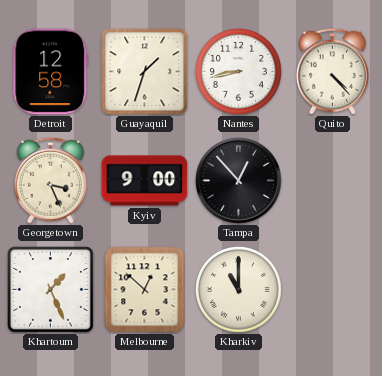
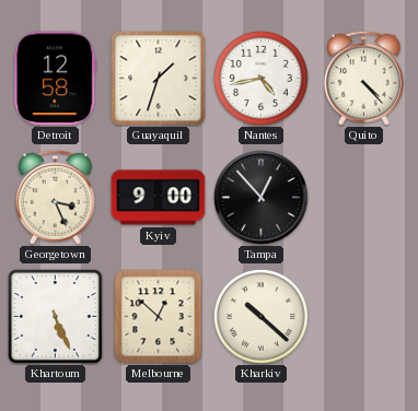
Nantes: 8:43 -> 4:43
Khartoum: 1:26 -> 5:26
Kharkiv: 11:00 -> 10:22
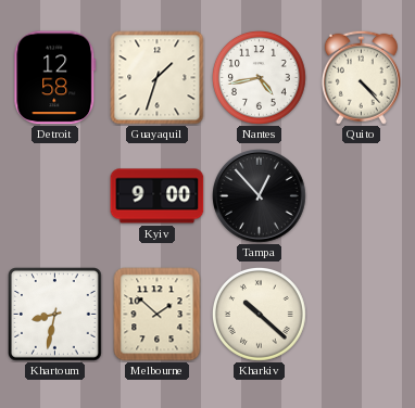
Georgetown: 3:26 -> none
Khartoum: 5:26 -> 8:32
Melbourne: 12:52 -> 1:52
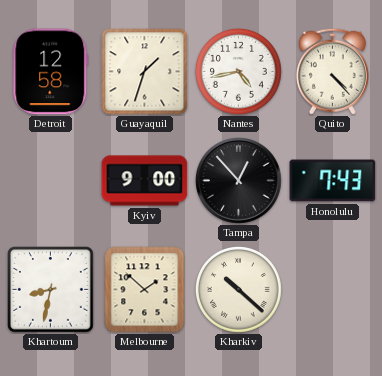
Honolulu: none -> 7:43
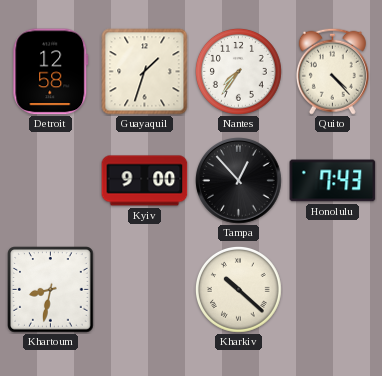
Nantes: 4:43 -> 7:36
Melbourne: 1:52 -> none
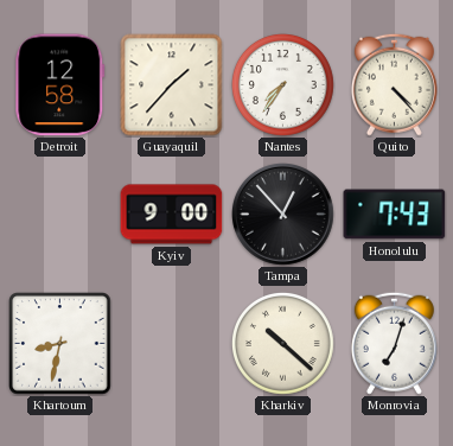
Guayaquil: 1:33 -> 1:37
Monrovia: none -> 7:03
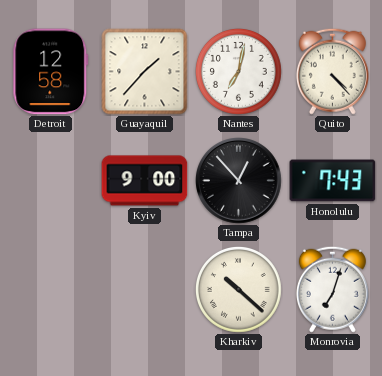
Nantes: 7:36 -> 7:02
Khartoum: 8:32 -> none
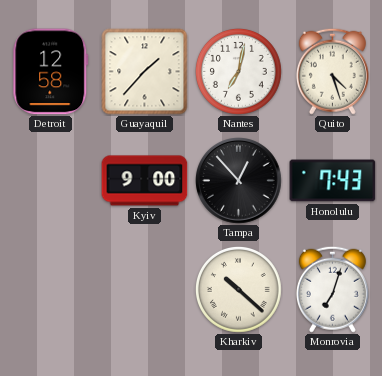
Quito: 4:23 -> 4:27
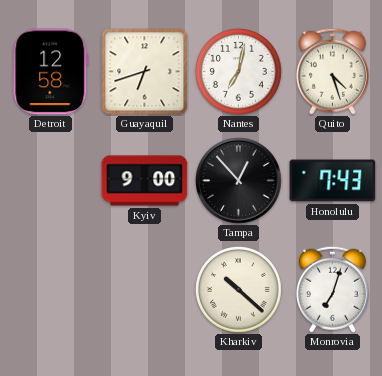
Guayaquil: 1:37 -> 6:42
